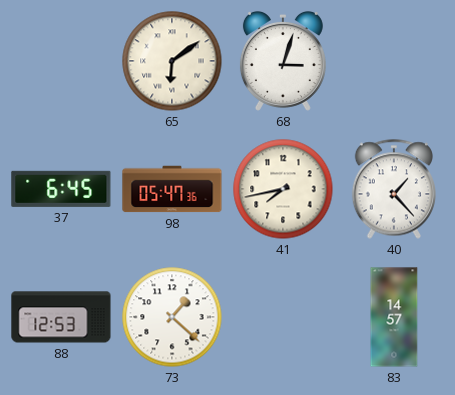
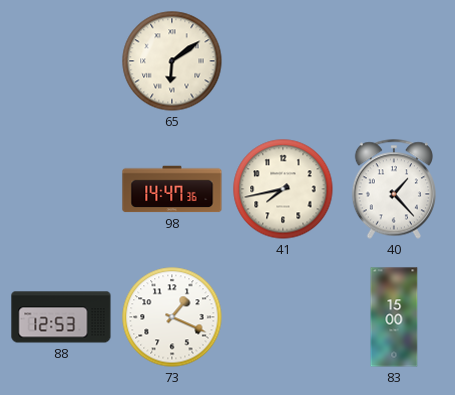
68: 3:03 -> none
37: 6:45 -> none
98: 05:47 -> 14:47
73: 1:22 -> 1:19
83: 14:57 -> 15:00
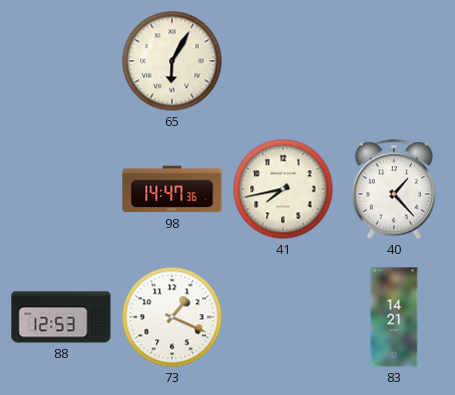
65: 6:09 -> 6:05
83: 15:00 -> 14:21
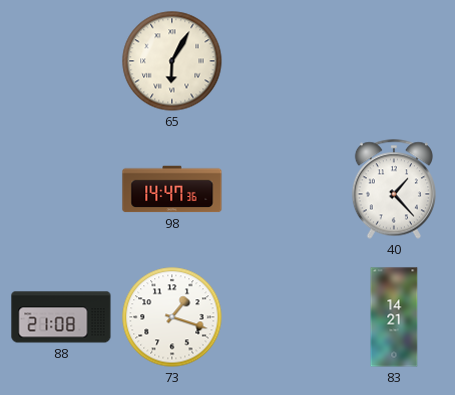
41: 7:43 -> none
88: 12:53 -> 21:08
73: 1:19 -> 1:18
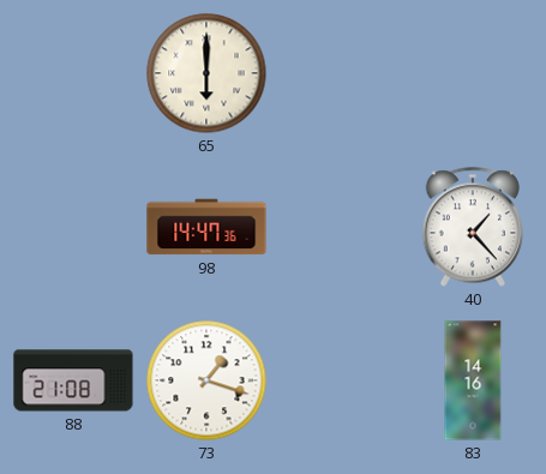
65: 6:05 -> 6:00
83: 14:21 -> 14:16
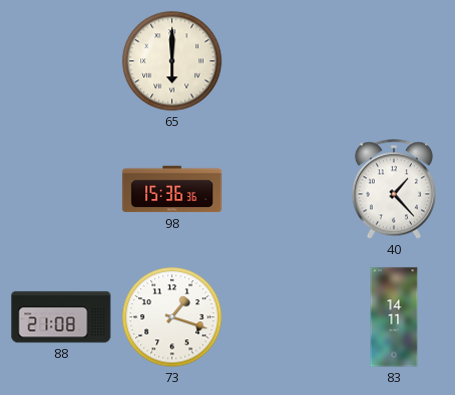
98: 14:47 -> 15:36
83: 14:16 -> 14:11
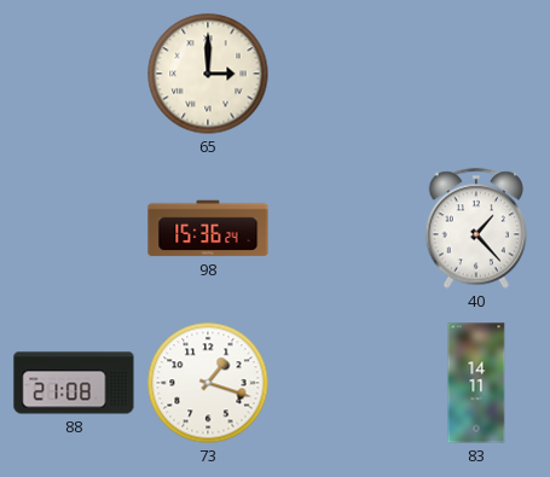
65: 6:00 -> 3:00
98: 15:36:36 -> 15:36:24
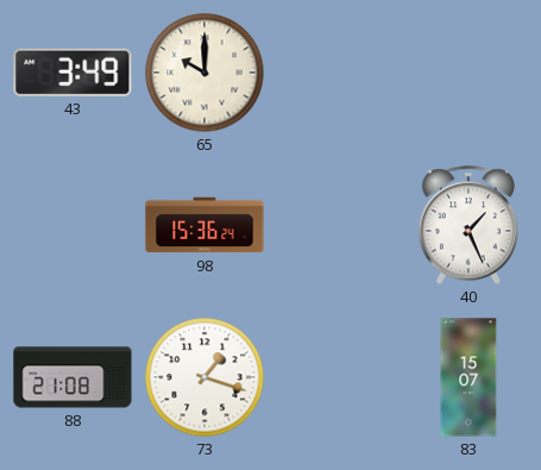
43: none -> 3:49
65: 3:00 -> 10:00
40: 1:23 -> 1:26
83: 14:11 -> 15:07
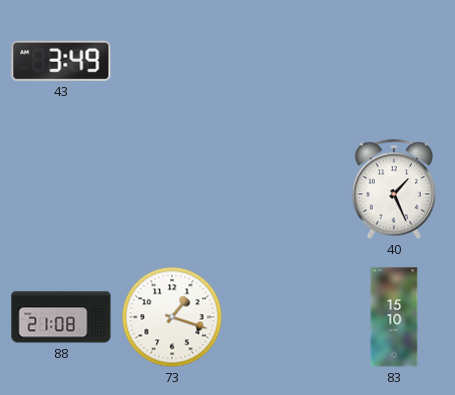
65: 10:00 -> none
98: 15:36 -> none
83: 15:07 -> 15:10
